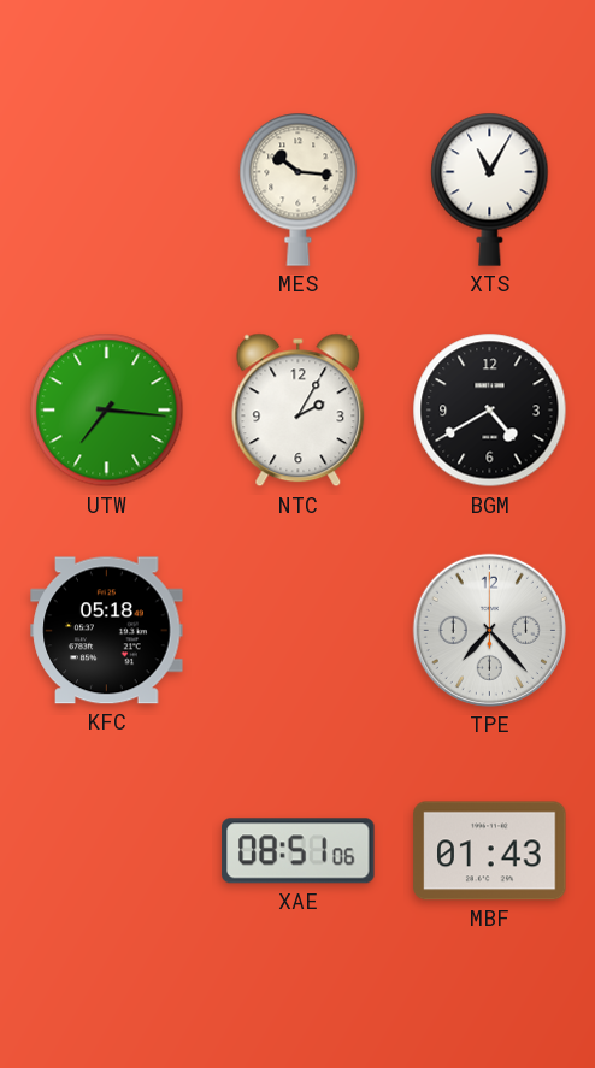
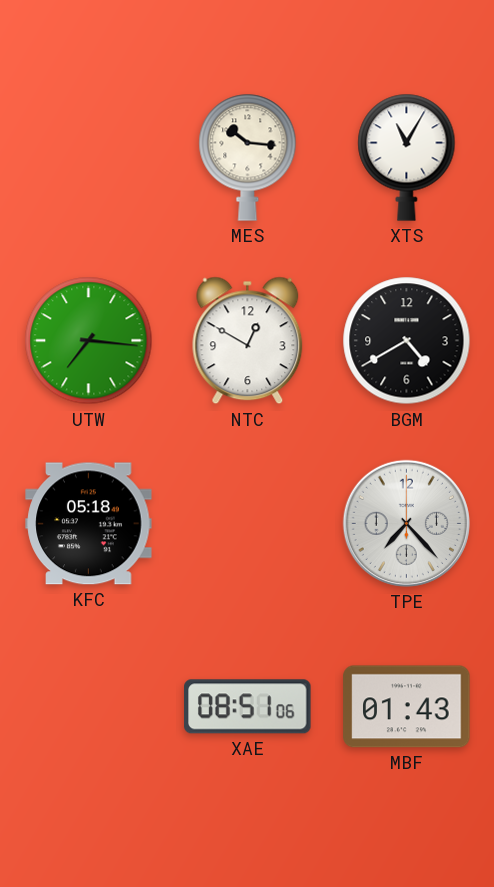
NTC: 2:05 -> 12:50
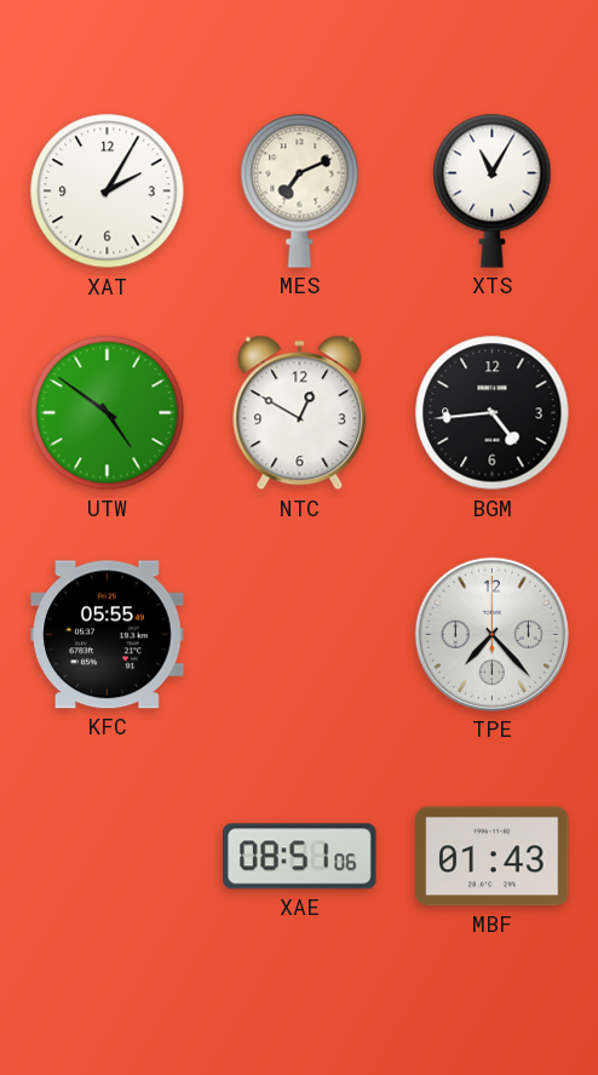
XAT: none -> 2:05
MES: 10:16 -> 7:11
UTW: 7:16 -> 4:51
BGM: 4:40 -> 4:44
KFC: 05:18 -> 05:55
